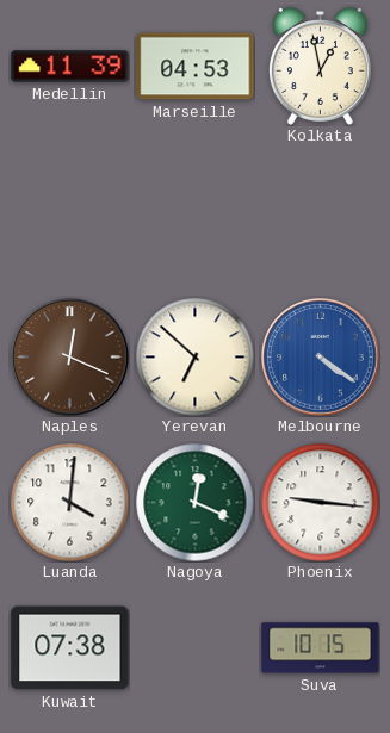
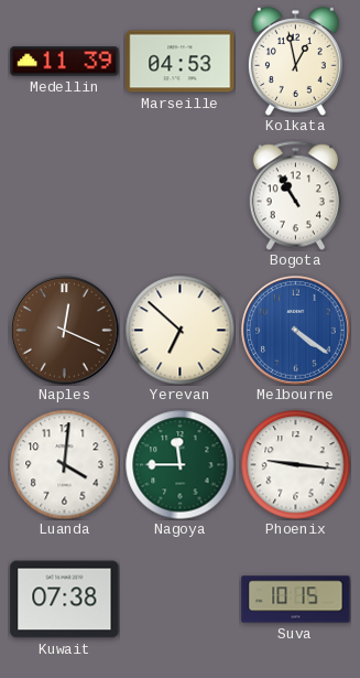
Bogota: none -> 10:55
Nagoya: 12:19 -> 11:45
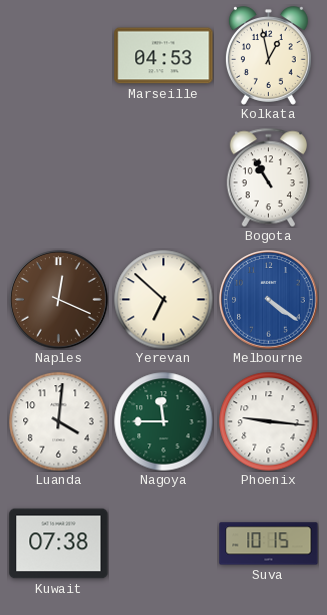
Medellin: 11:39 -> none
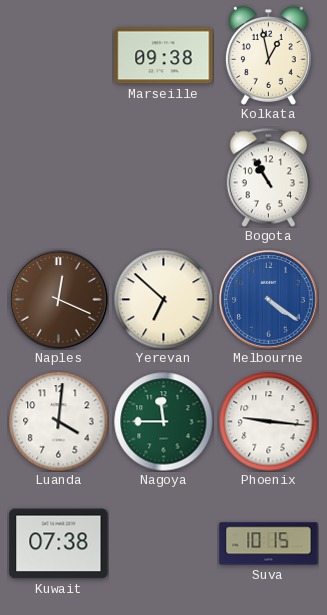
Marseille: 04:53 -> 09:38
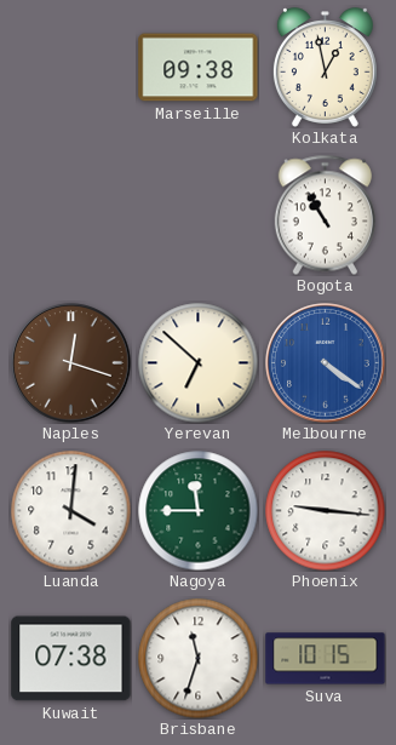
Naples: 12:19 -> 12:18
Brisbane: none -> 11:33
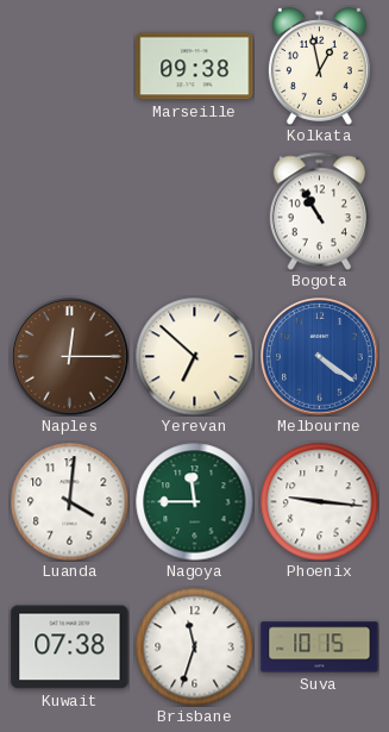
Naples: 12:18 -> 12:15
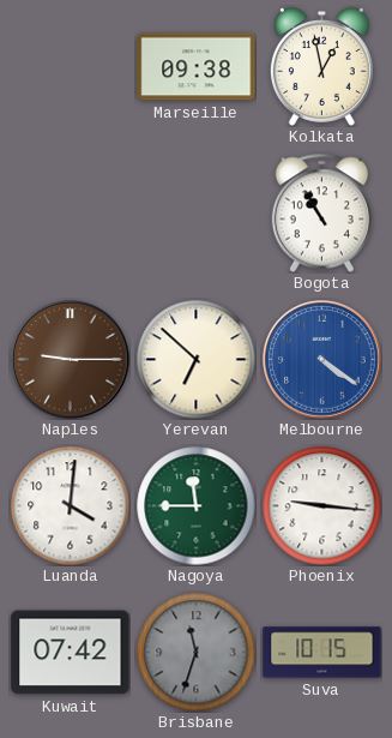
Naples: 12:15 -> 9:15
Kuwait: 07:38 -> 07:42
Brisbane dial: white -> grey
